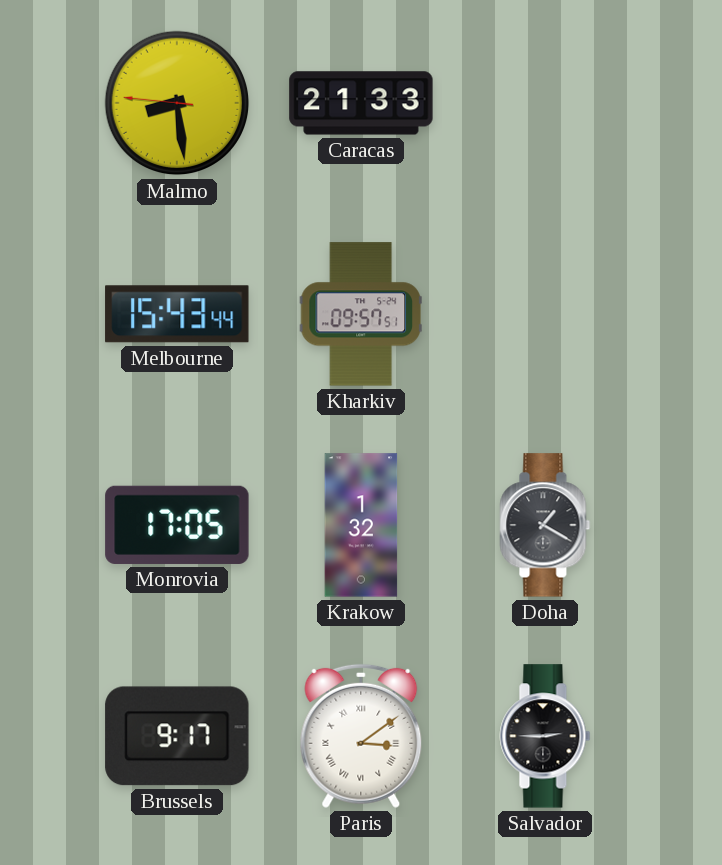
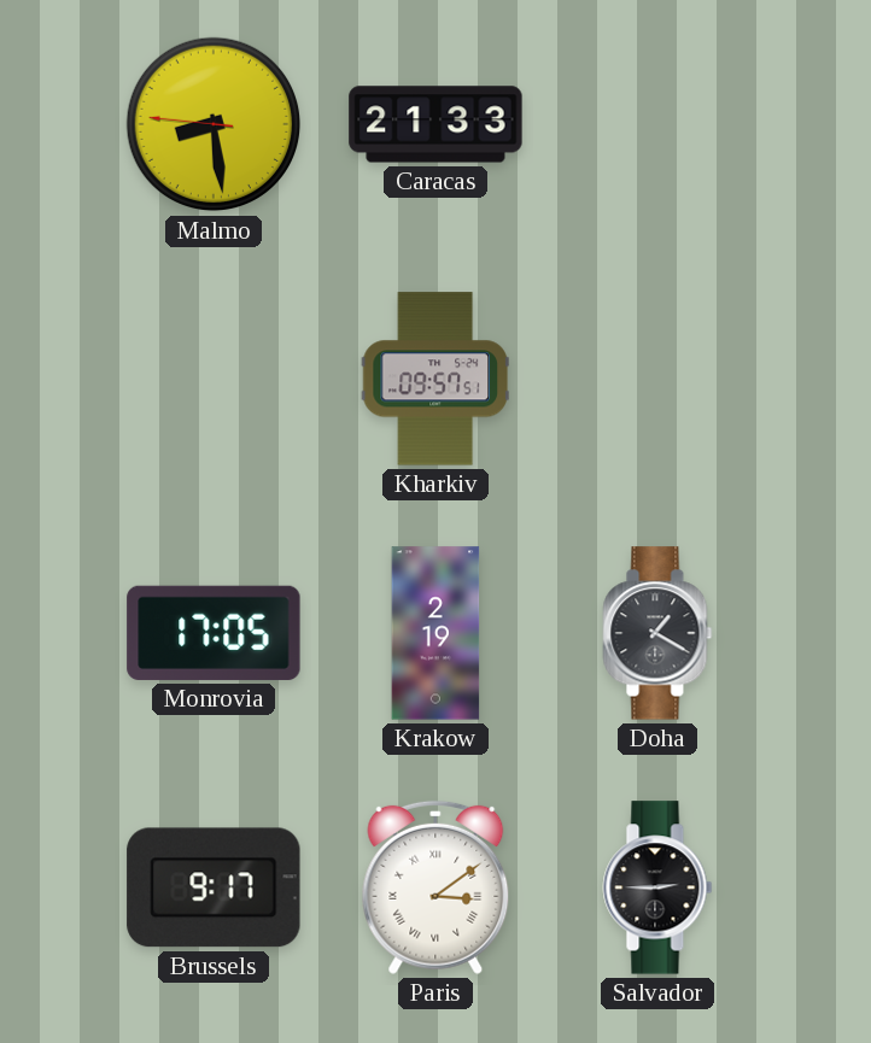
Melbourne: 15:43 -> none
Krakow: 1:32 -> 2:19
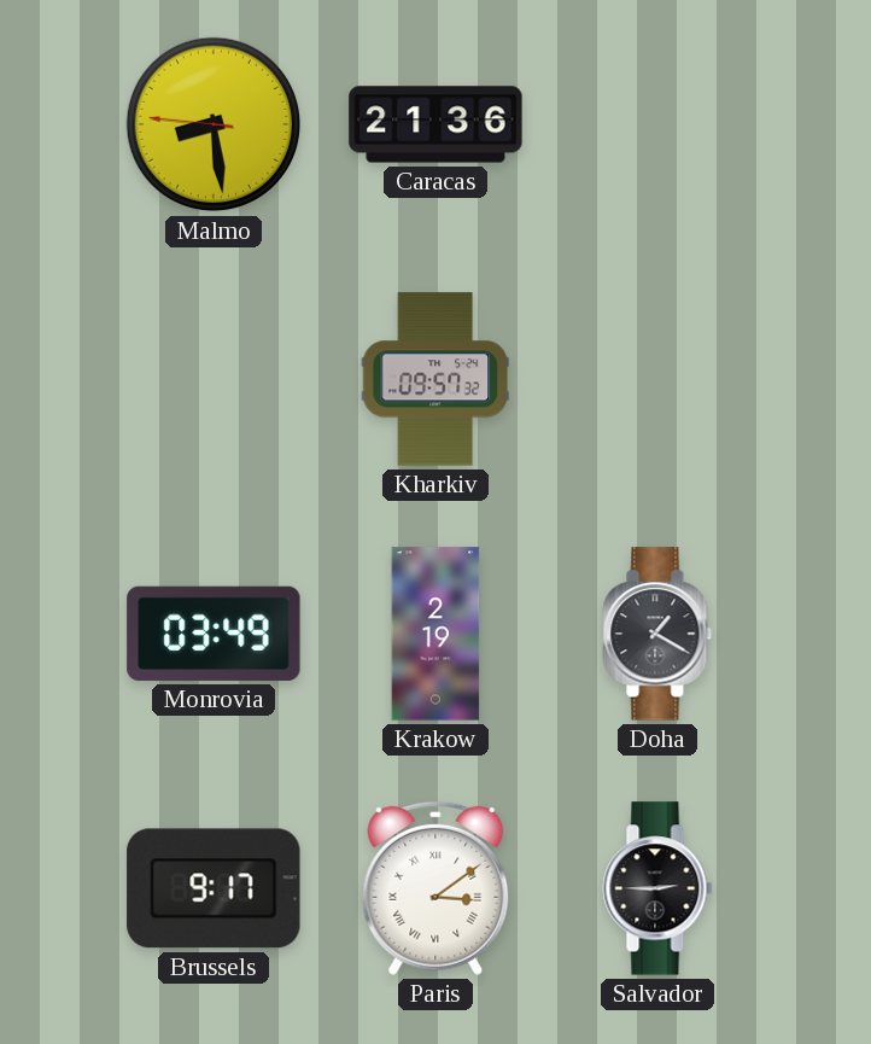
Caracas: 21:33 -> 21:36
Kharkiv: 09:57:51 -> 09:57:32
Monrovia: 17:05 -> 03:49
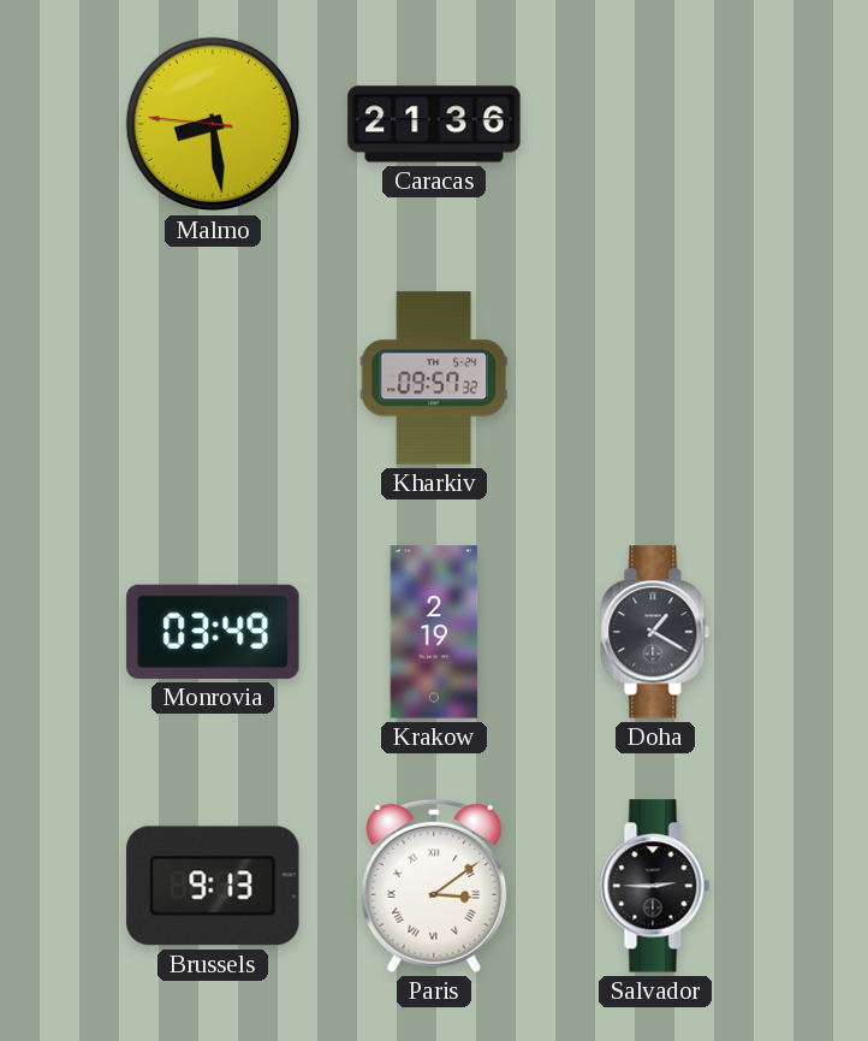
Brussels: 9:17 -> 9:13
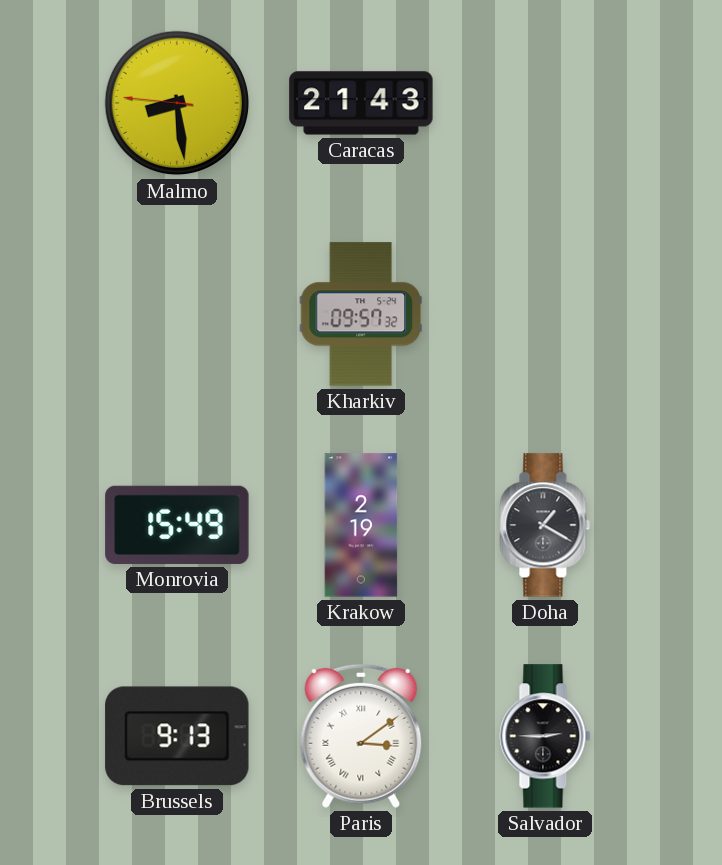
Caracas: 21:36 -> 21:43
Monrovia: 03:49 -> 15:49
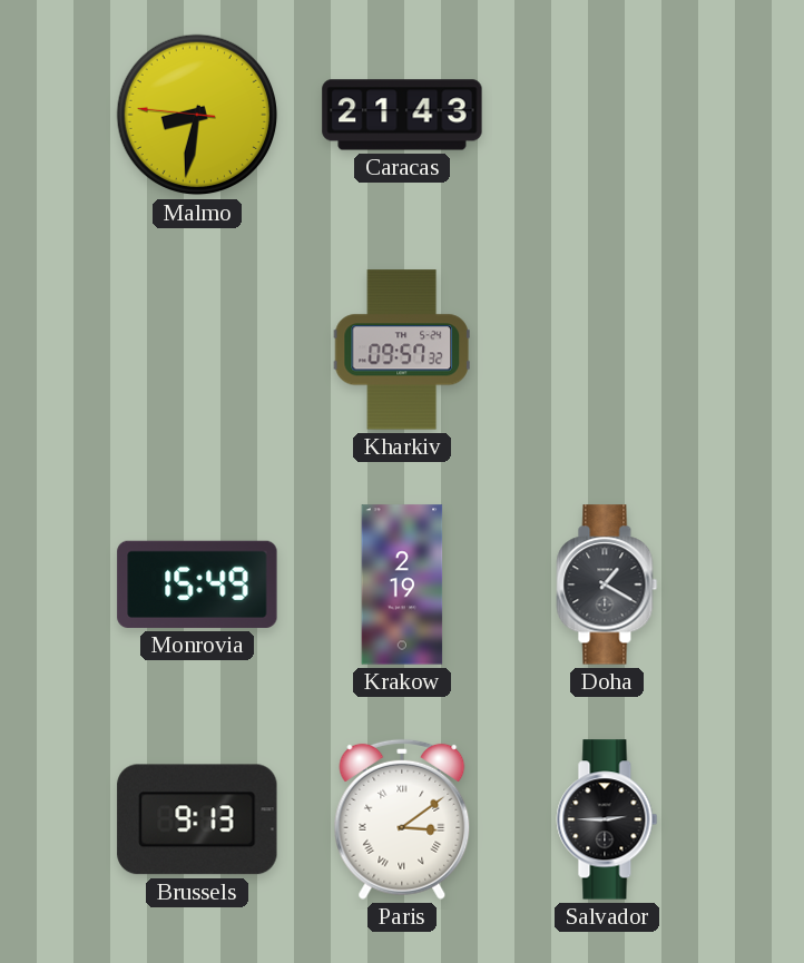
Malmo: 8:28 -> 8:31
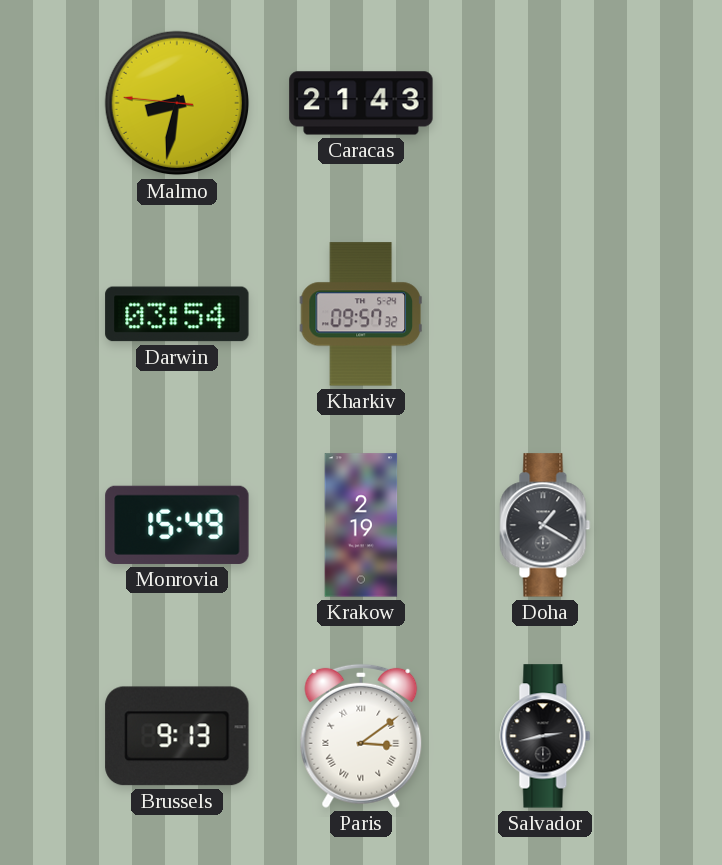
Darwin: none -> 03:54
Salvador: 2:45 -> 2:43
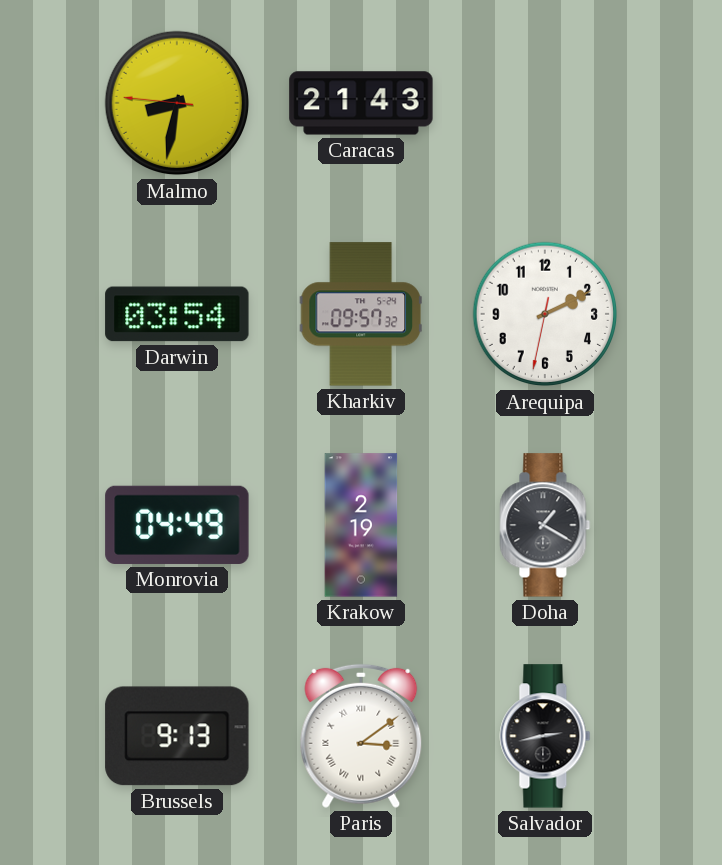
Arequipa: none -> 2:10
Monrovia: 15:49 -> 04:49
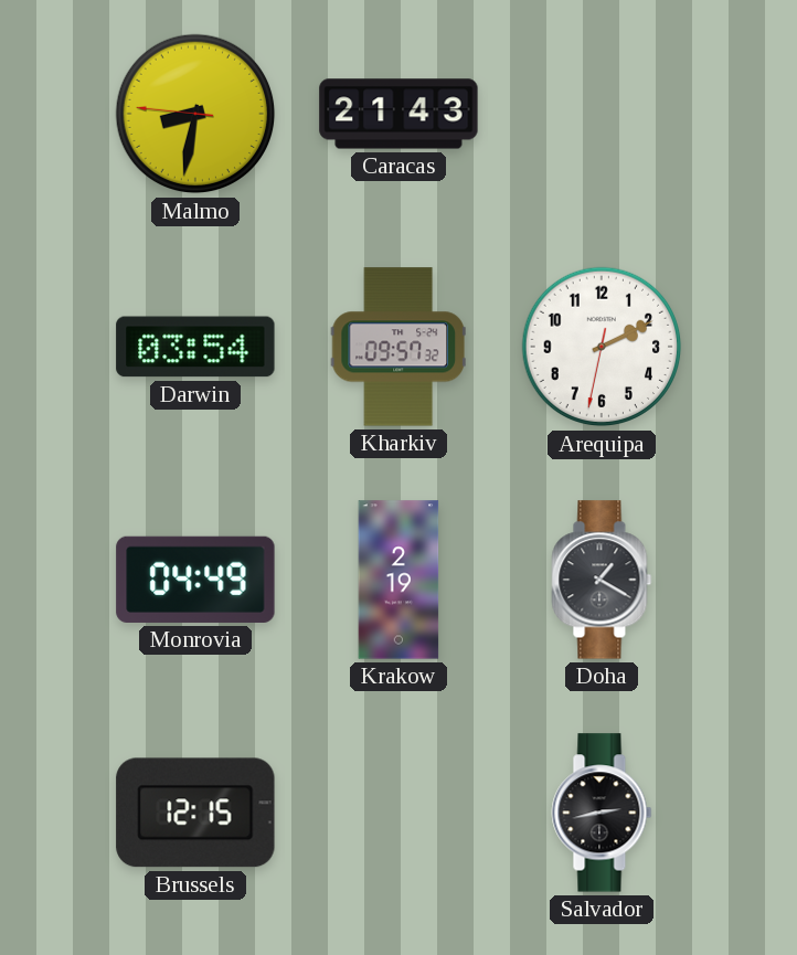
Brussels: 9:13 -> 12:15
Paris: 3:09 -> none
